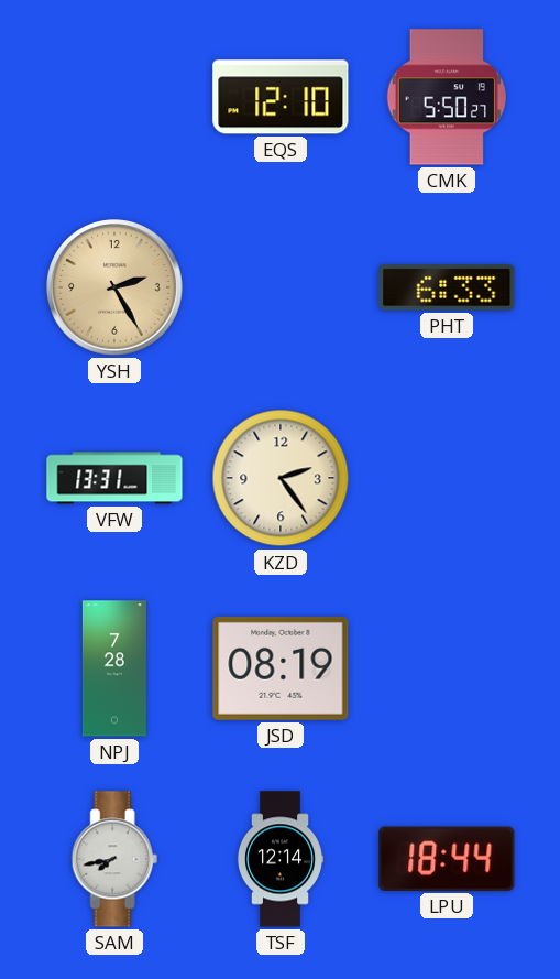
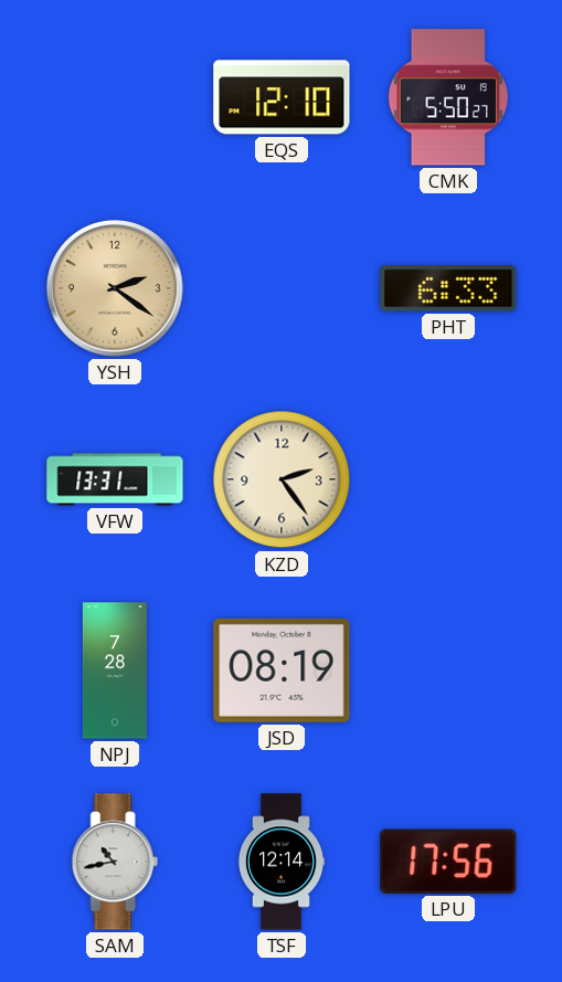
YSH: 2:25 -> 2:21
SAM: 7:43 -> 10:43
LPU: 18:44 -> 17:56
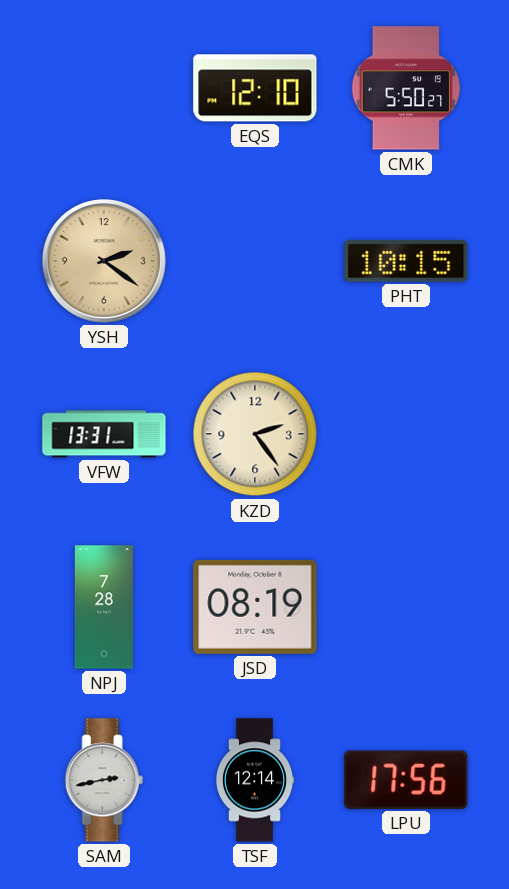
PHT: 6:33 -> 10:15
SAM: 10:43 -> 2:43
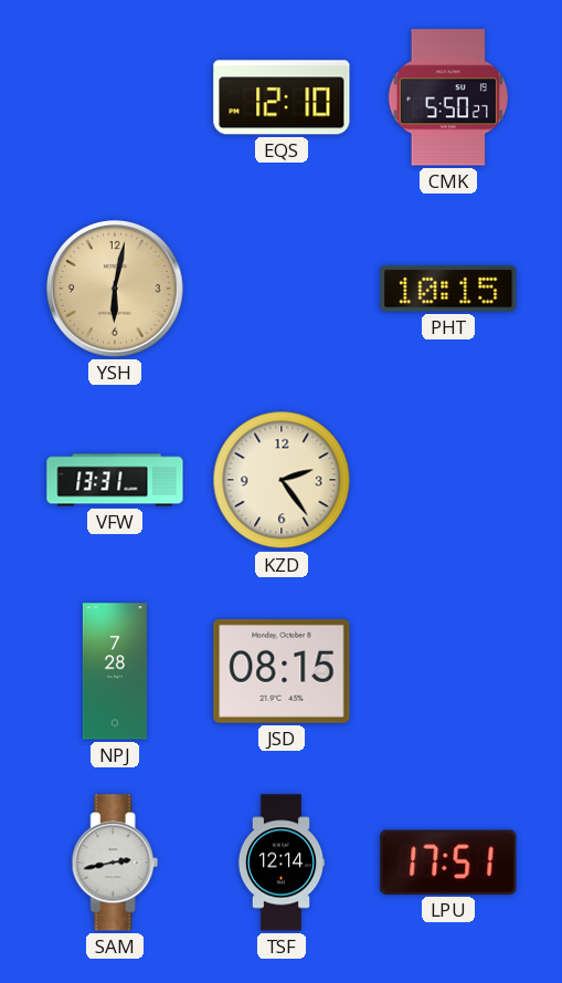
YSH: 2:21 -> 6:02
JSD: 08:19 -> 08:15
LPU: 17:56 -> 17:51
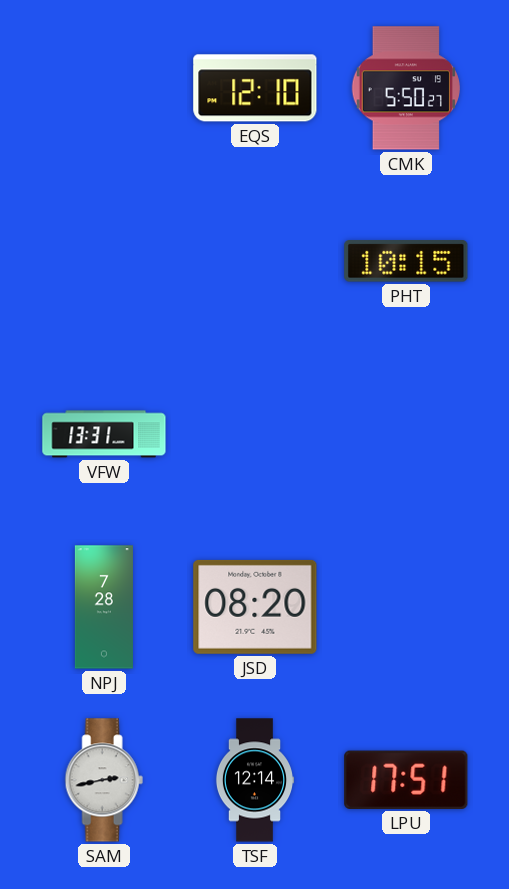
YSH: 6:02 -> none
KZD: 2:24 -> none
JSD: 08:15 -> 08:20
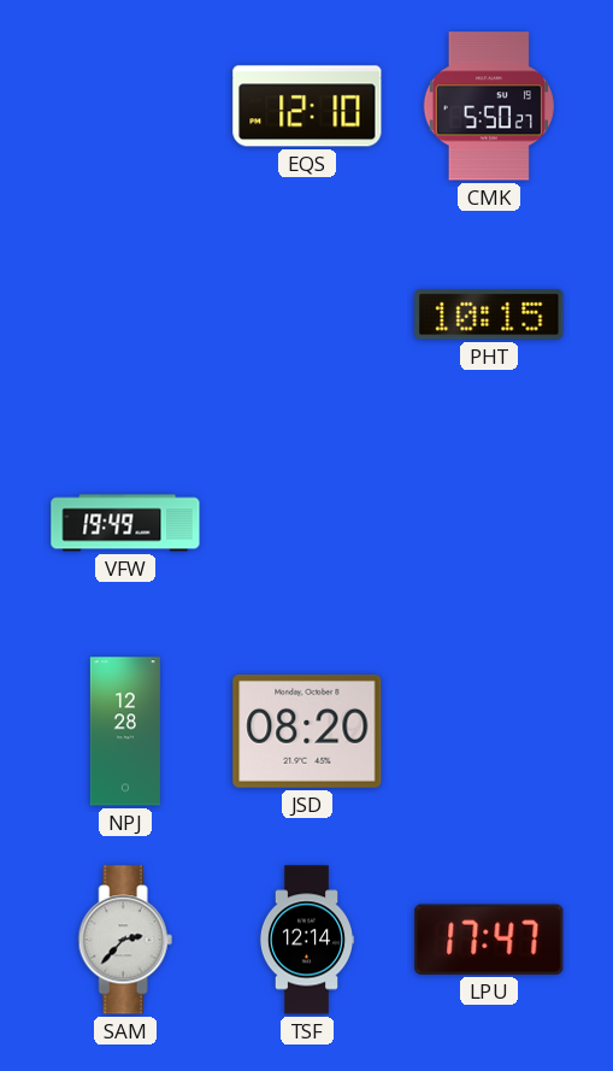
VFW: 13:31 -> 19:49
NPJ: 7:28 -> 12:28
SAM: 2:43 -> 2:37
LPU: 17:51 -> 17:47
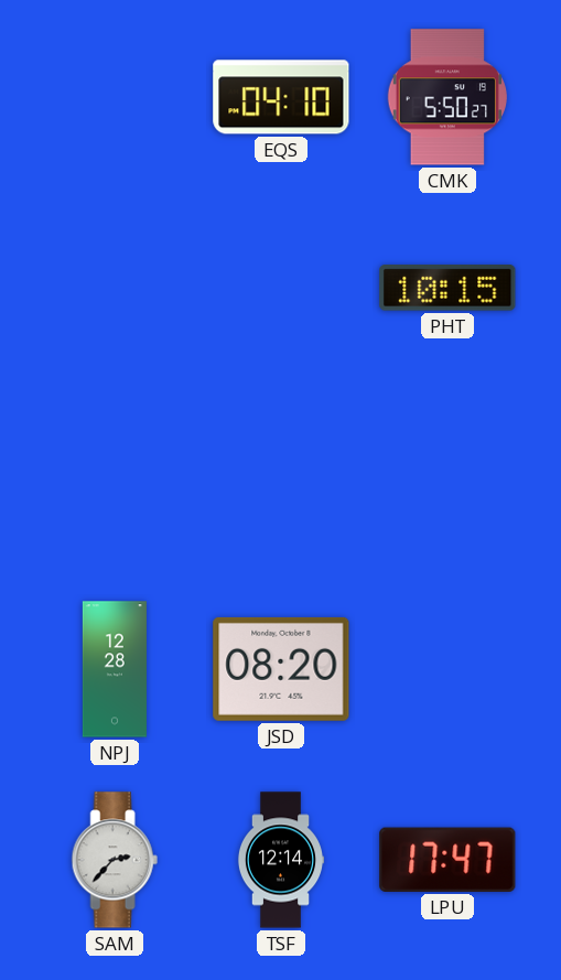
EQS: 12:10 -> 04:10
VFW: 19:49 -> none
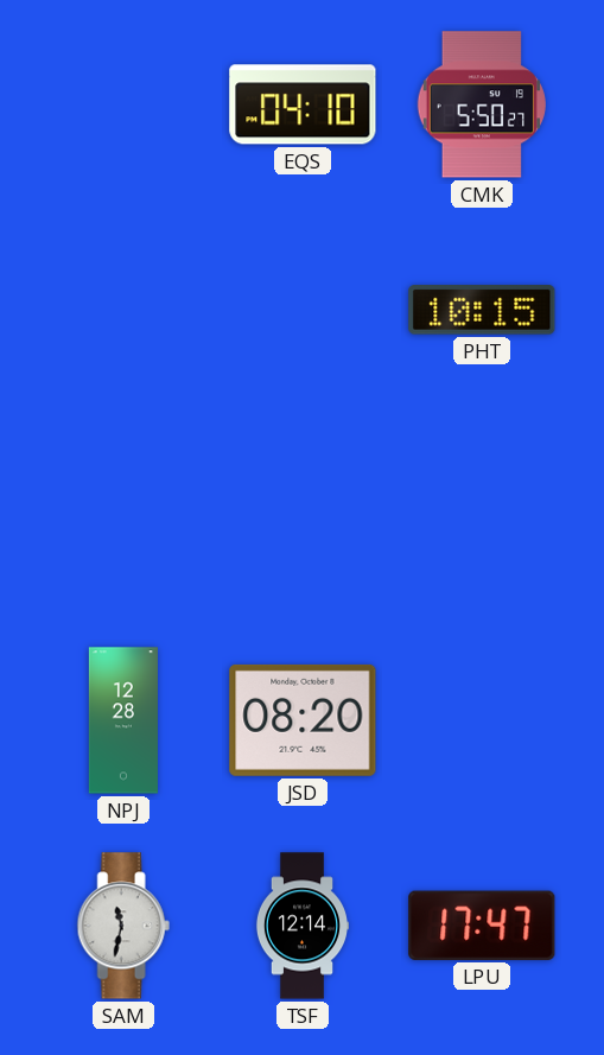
SAM: 2:37 -> 11:32
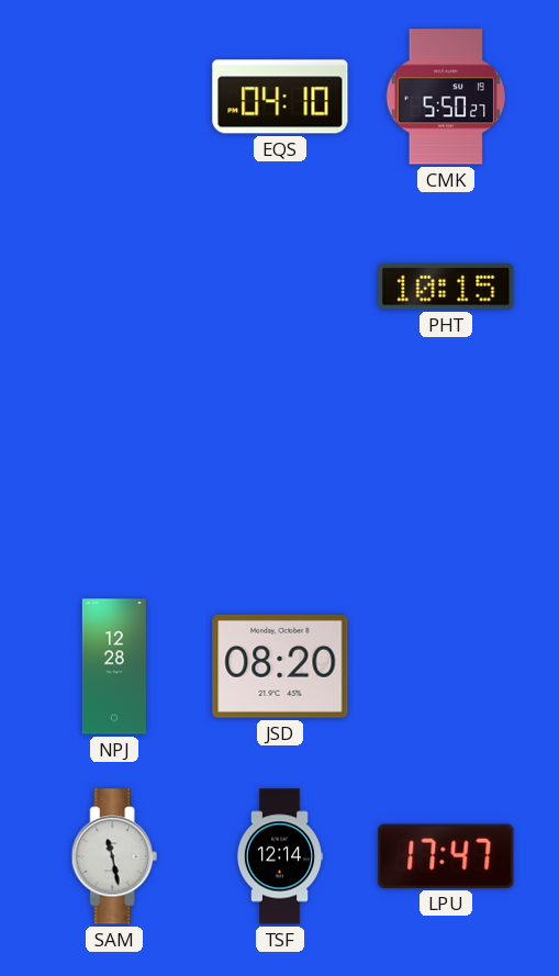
SAM: 11:32 -> 11:28
